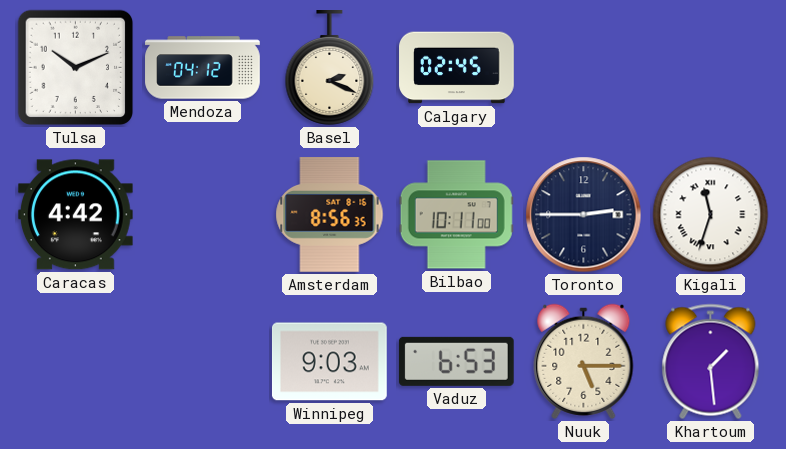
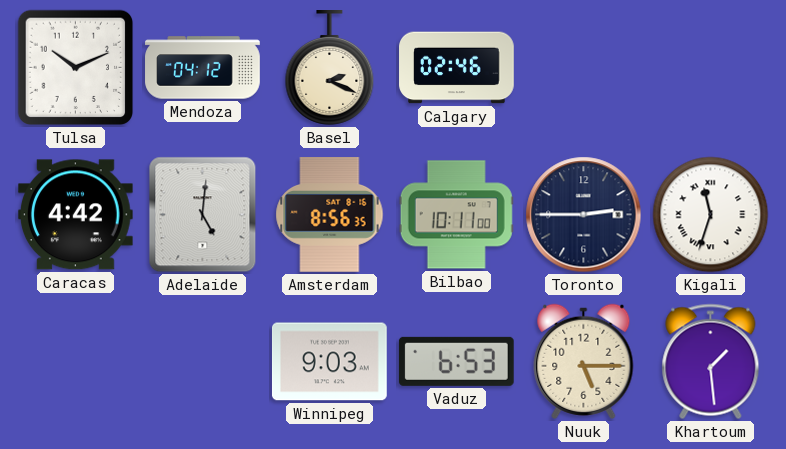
Calgary: 02:45 -> 02:46
Adelaide: none -> 5:01
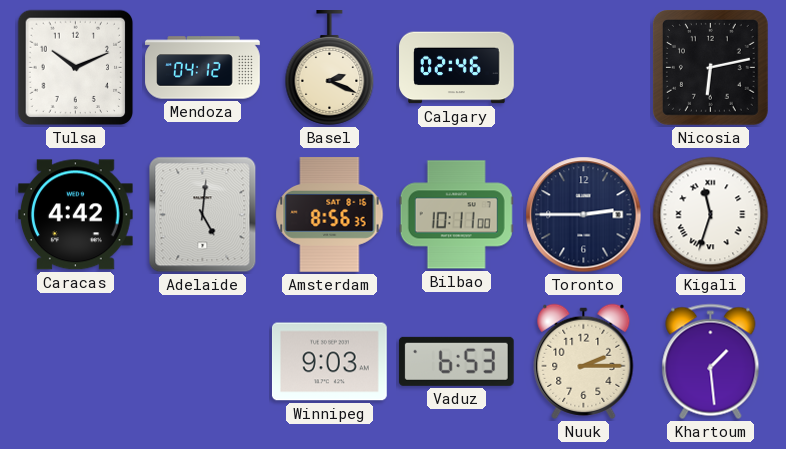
Nicosia: none -> 6:13
Nuuk: 5:15 -> 2:15
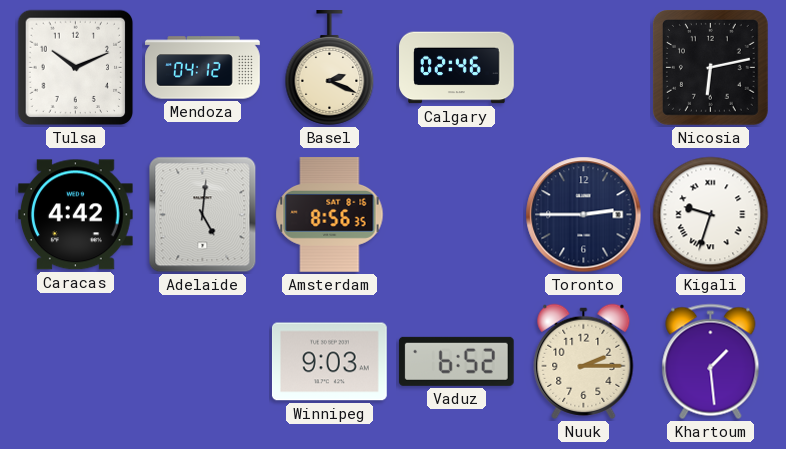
Bilbao: 10:11 -> none
Kigali: 11:33 -> 9:33
Vaduz: 6:53 -> 6:52
